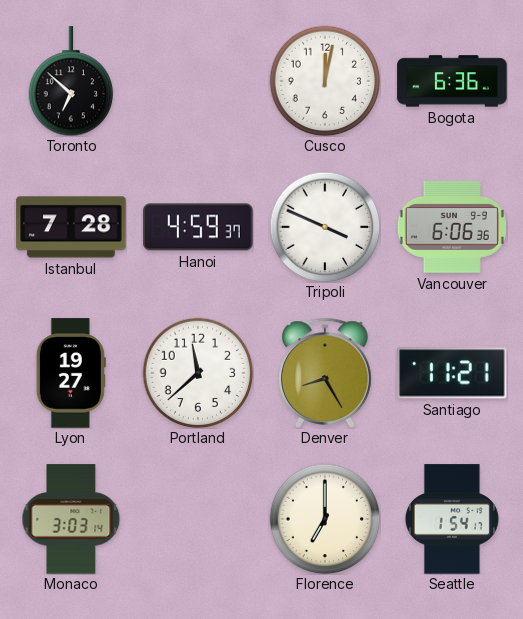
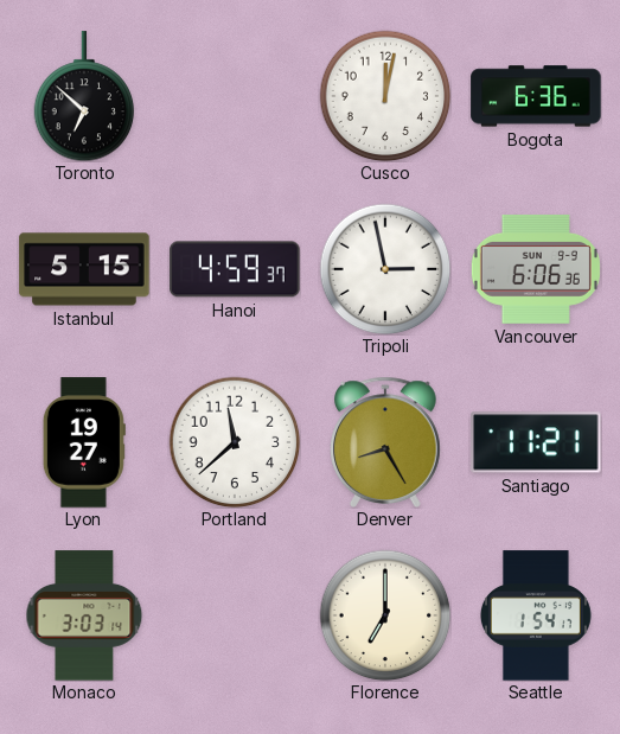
Istanbul: 7:28 -> 5:15
Tripoli: 3:49 -> 2:58
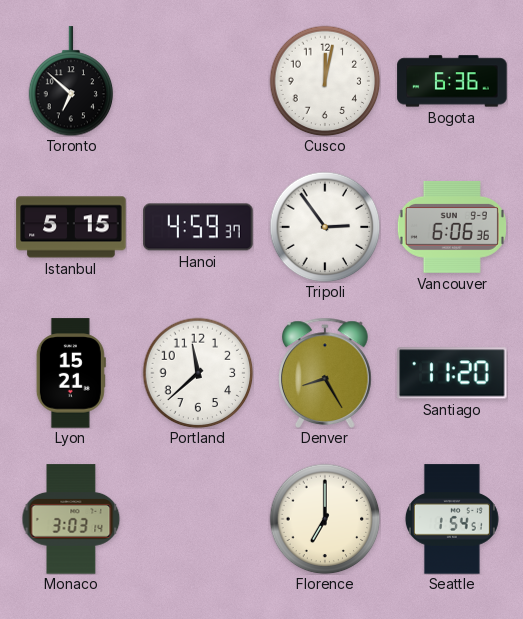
Tripoli: 2:58 -> 2:54
Lyon: 19:27 -> 15:21
Santiago: 11:21 -> 11:20
Seattle: 1:54:17 -> 1:54:51
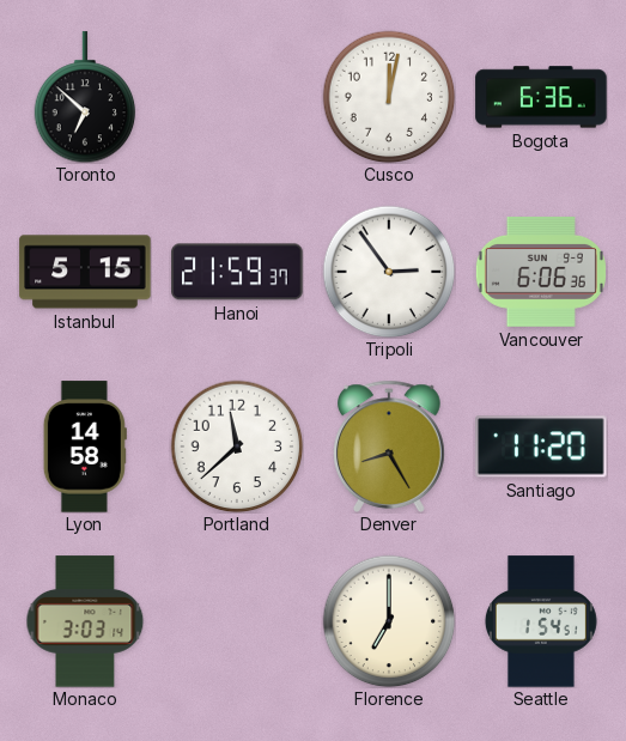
Hanoi: 4:59 -> 21:59
Lyon: 15:21 -> 14:58
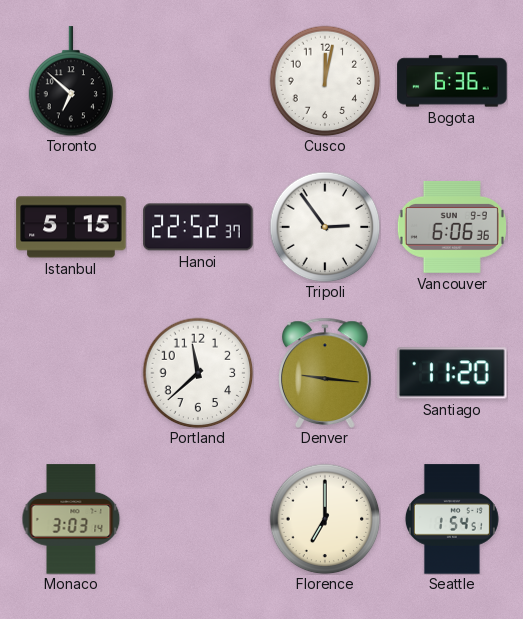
Hanoi: 21:59 -> 22:52
Lyon: 14:58 -> none
Denver: 8:25 -> 9:16
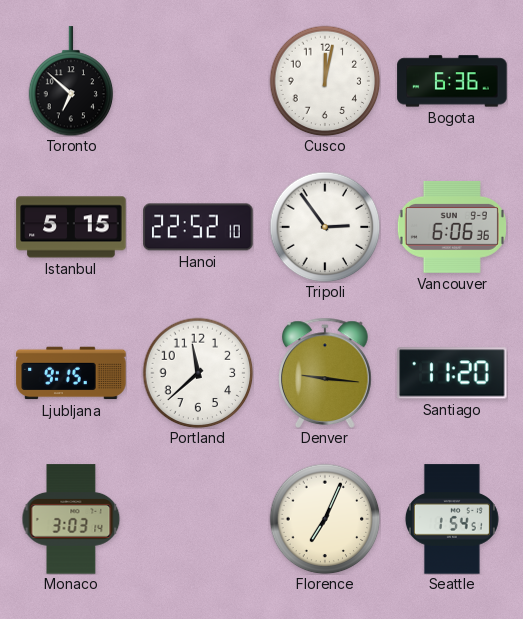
Hanoi: 22:52:37 -> 22:52:10
Ljubljana: none -> 9:15
Florence: 7:00 -> 7:04
